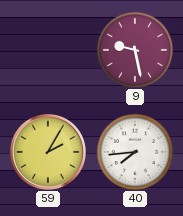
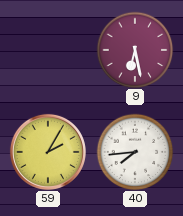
9: 9:28 -> 6:28
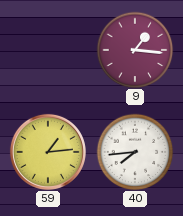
9: 6:28 -> 1:16
59: 2:05 -> 1:14
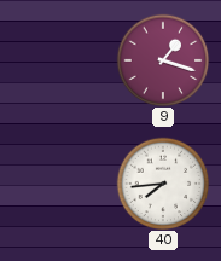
9: 1:16 -> 1:18
59: 1:14 -> none
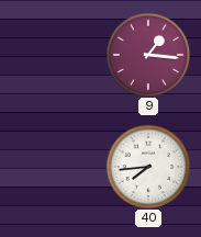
9: 1:18 -> 1:16
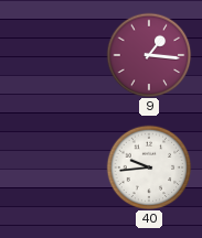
40: 7:44 -> 9:44
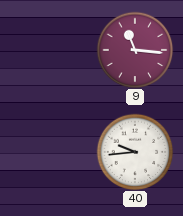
9: 1:16 -> 11:16
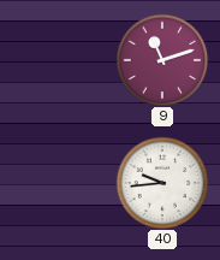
9: 11:16 -> 11:12
